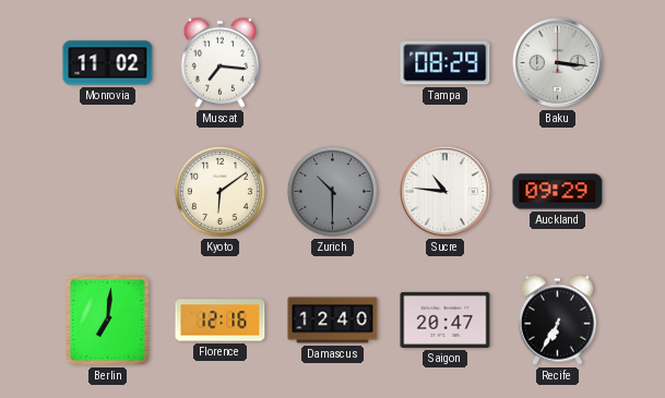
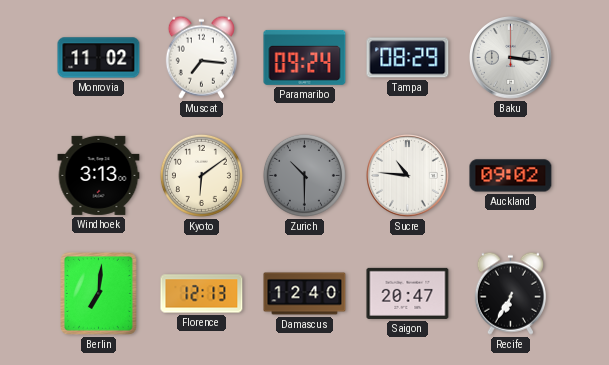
Paramaribo: none -> 09:24
Windhoek: none -> 3:13
Auckland: 09:29 -> 09:02
Florence: 12:16 -> 12:13
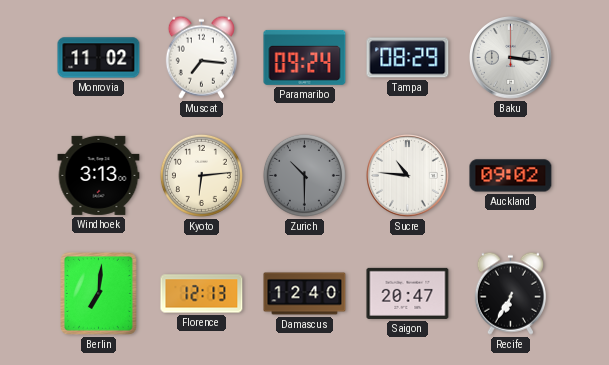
Kyoto: 6:09 -> 6:14
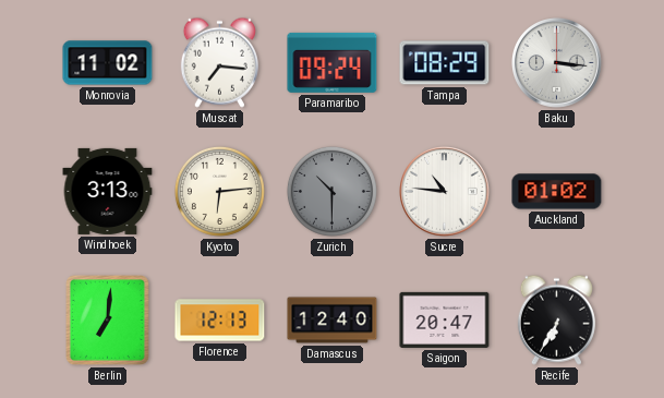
Auckland: 09:02 -> 01:02
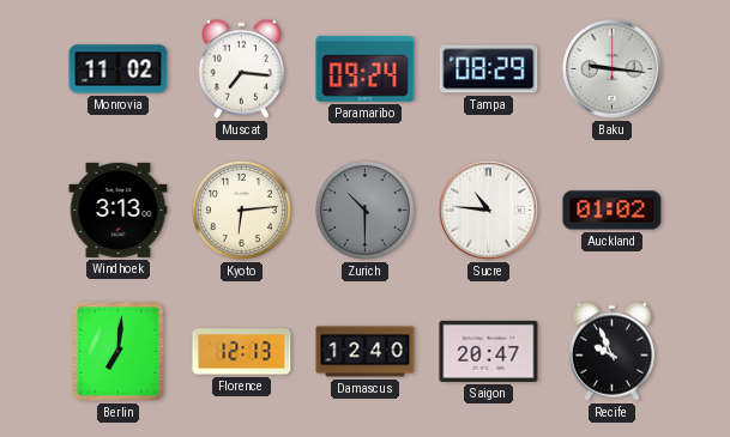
Baku: 3:16 -> 9:16
Recife: 6:35 -> 9:56
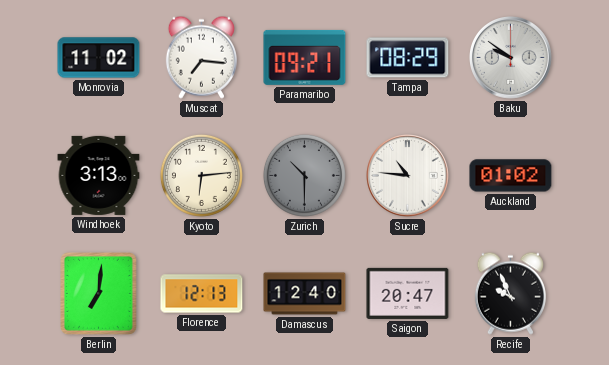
Paramaribo: 09:24 -> 09:21
Baku: 9:16 -> 9:51
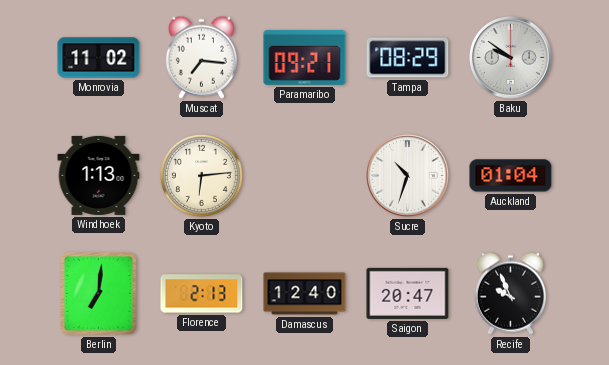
Windhoek: 3:13 -> 1:13
Zurich: 10:30 -> none
Sucre: 10:46 -> 10:33
Auckland: 01:02 -> 01:04
Florence: 12:13 -> 2:13
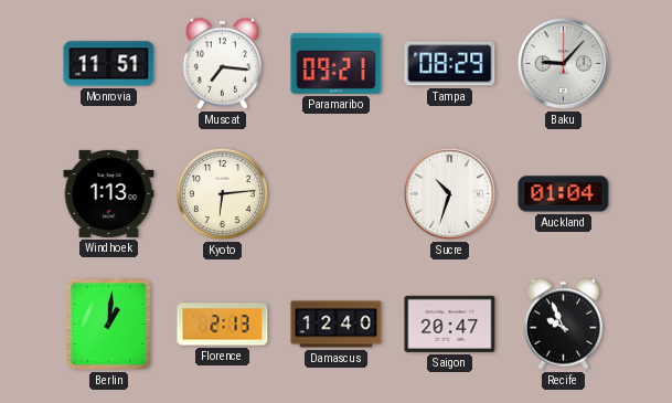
Monrovia: 11:02 -> 11:51
Baku: 9:51 -> 9:07
Berlin: 7:01 -> 1:01
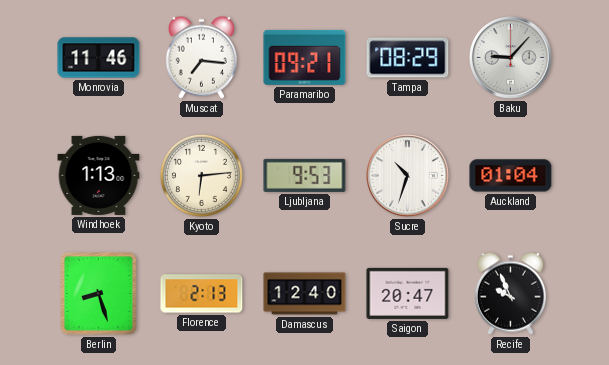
Monrovia: 11:51 -> 11:46
Ljubljana: none -> 9:53
Berlin: 1:01 -> 8:27
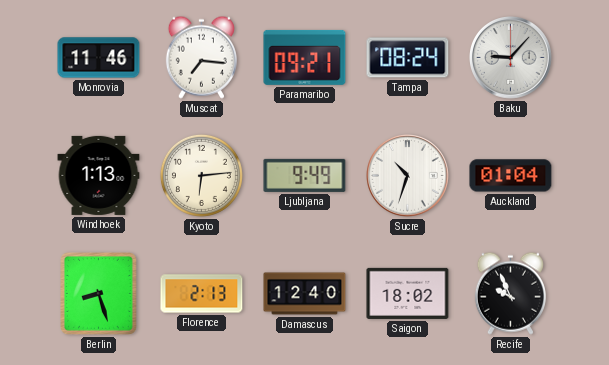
Tampa: 08:29 -> 08:24
Ljubljana: 9:53 -> 9:49
Saigon: 20:47 -> 18:02
